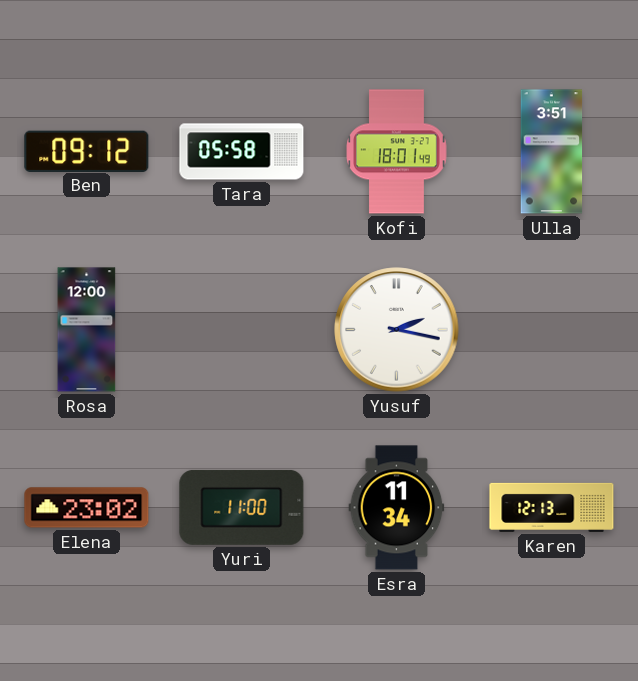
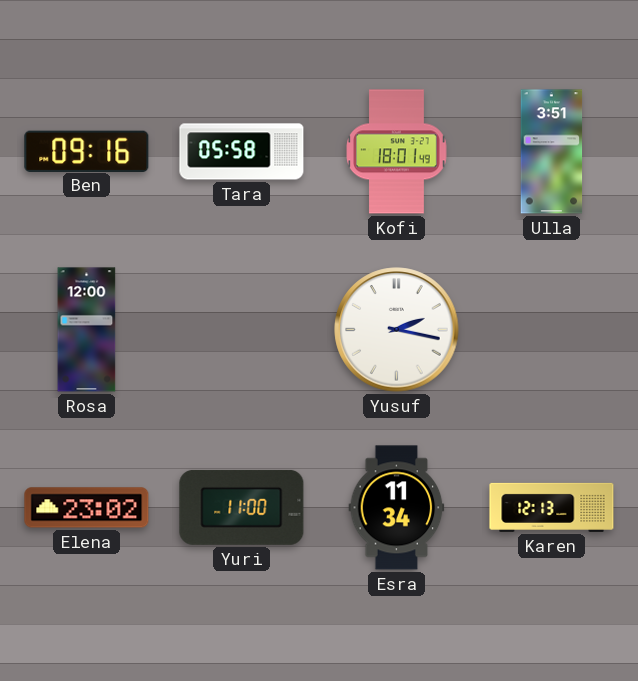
Ben: 09:12 -> 09:16
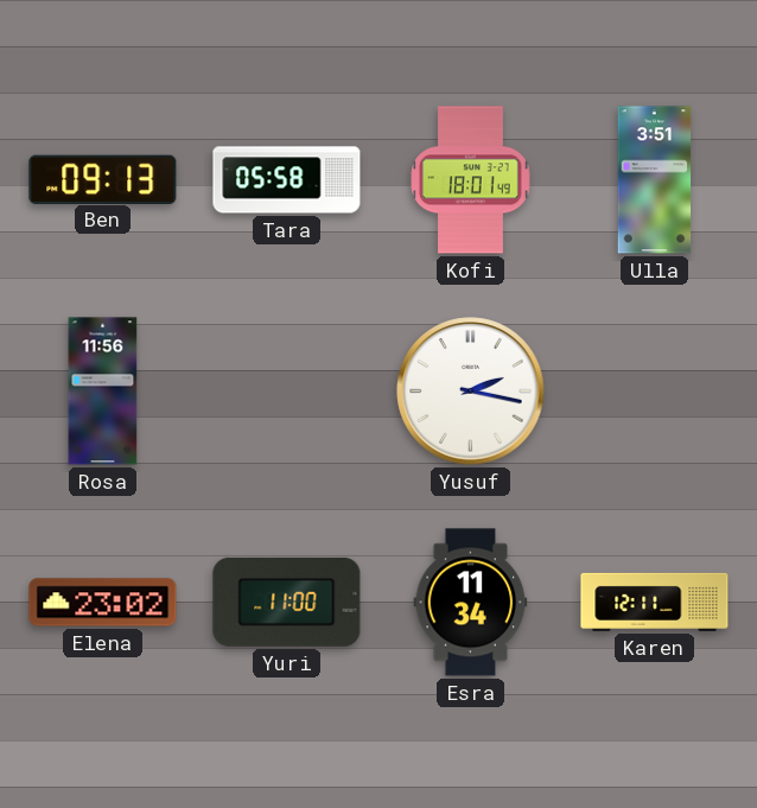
Ben: 09:16 -> 09:13
Rosa: 12:00 -> 11:56
Karen: 12:13 -> 12:11
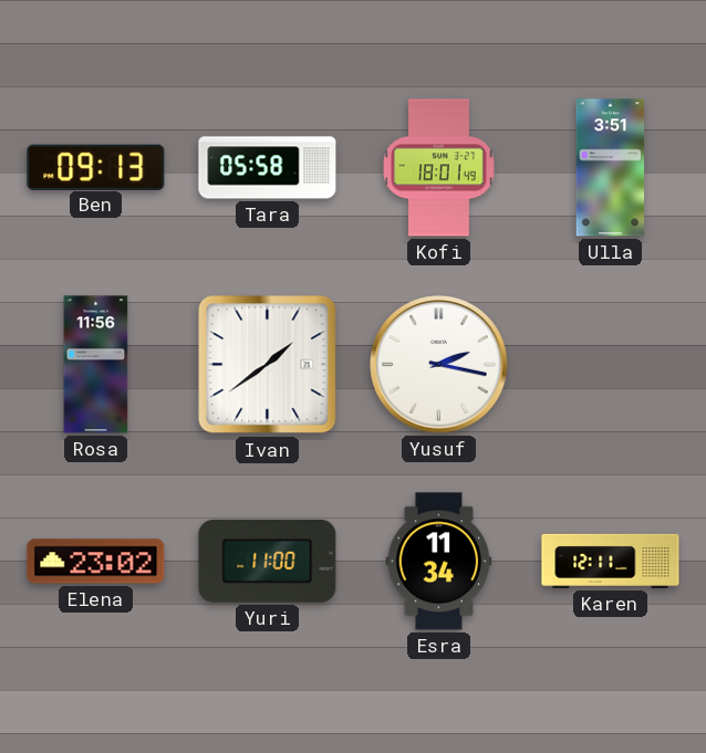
Ivan: none -> 1:39
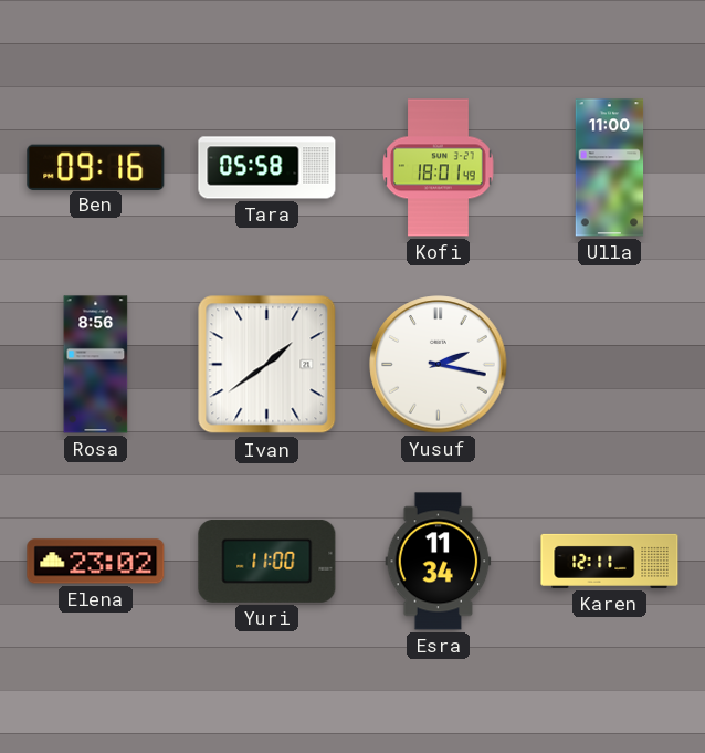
Ben: 09:13 -> 09:16
Ulla: 3:51 -> 11:00
Rosa: 11:56 -> 8:56
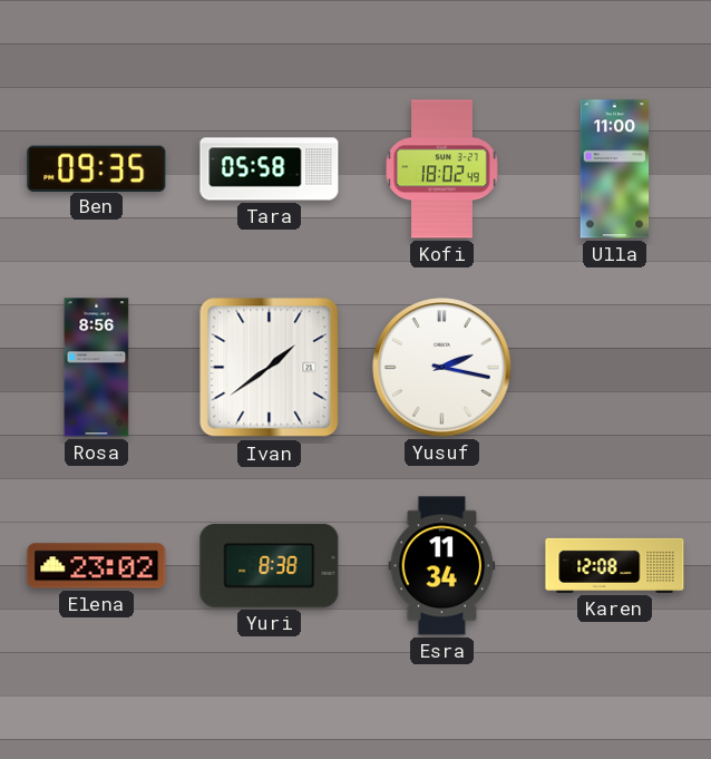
Ben: 09:16 -> 09:35
Kofi: 18:01 -> 18:02
Yuri: 11:00 -> 8:38
Karen: 12:11 -> 12:08
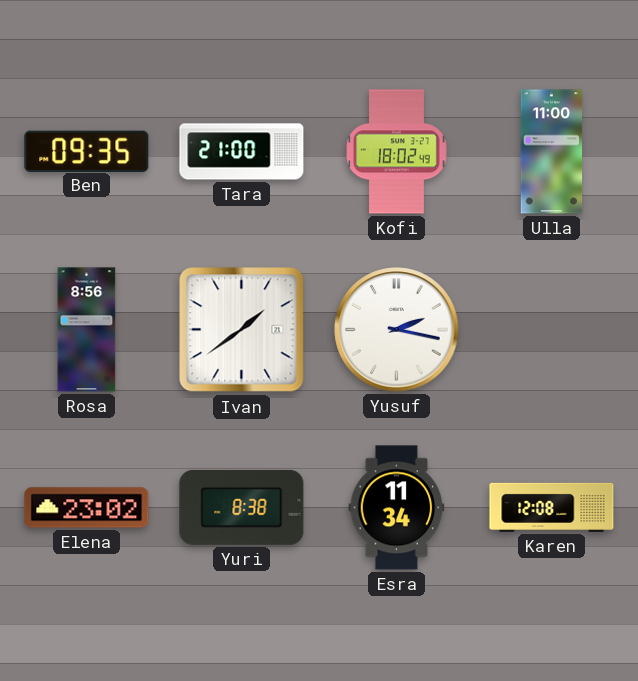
Tara: 05:58 -> 21:00
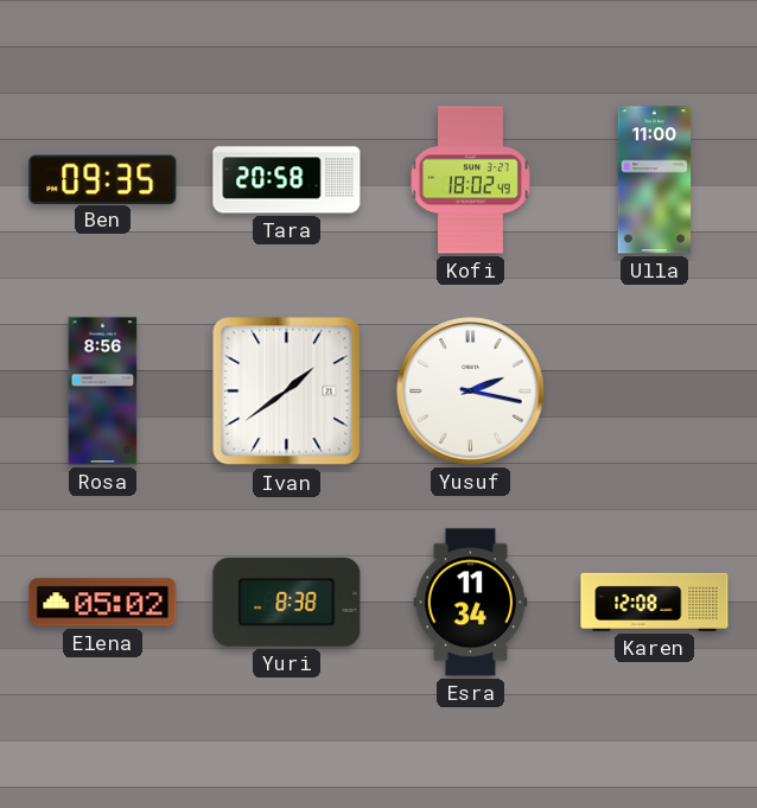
Tara: 21:00 -> 20:58
Elena: 23:02 -> 05:02
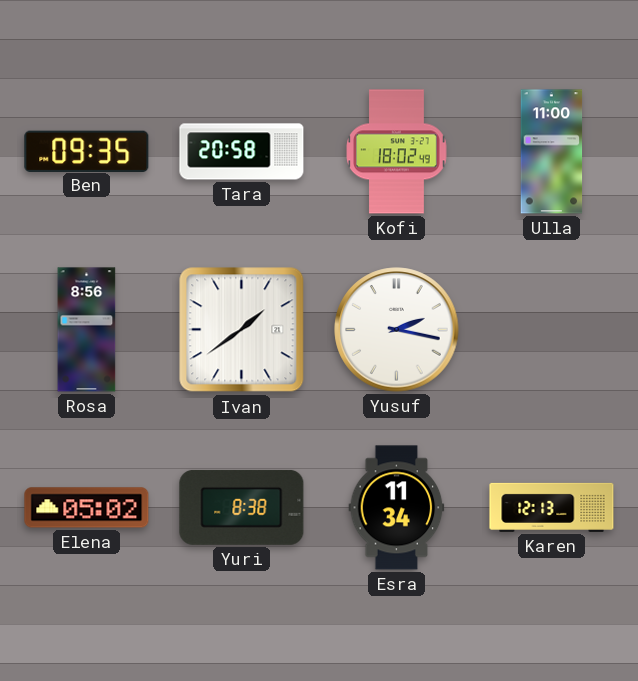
Karen: 12:08 -> 12:13
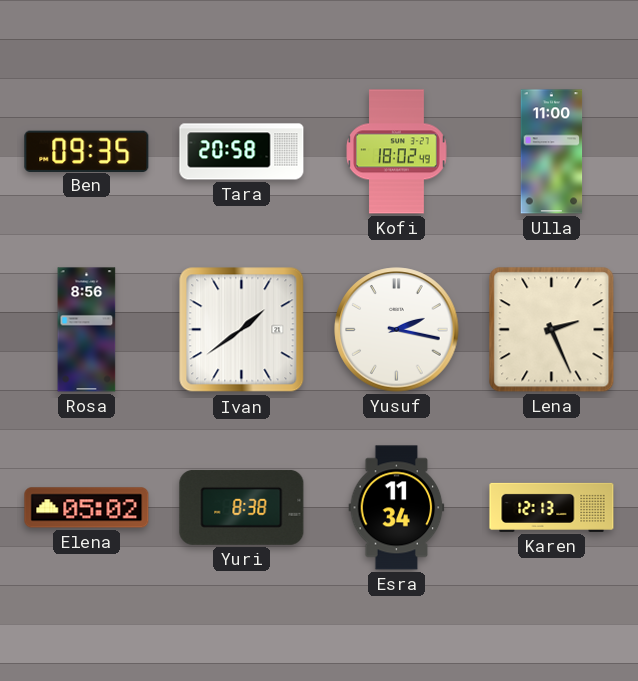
Lena: none -> 2:26
